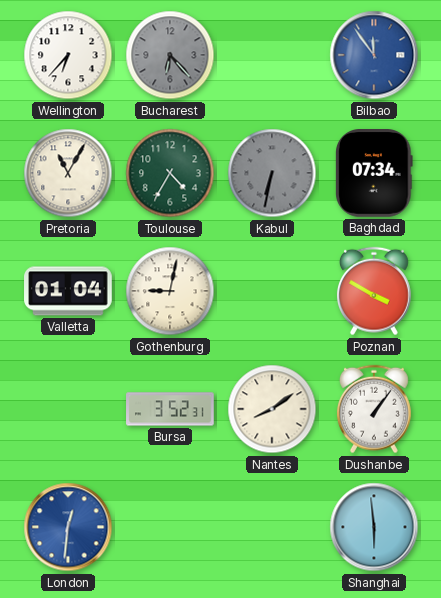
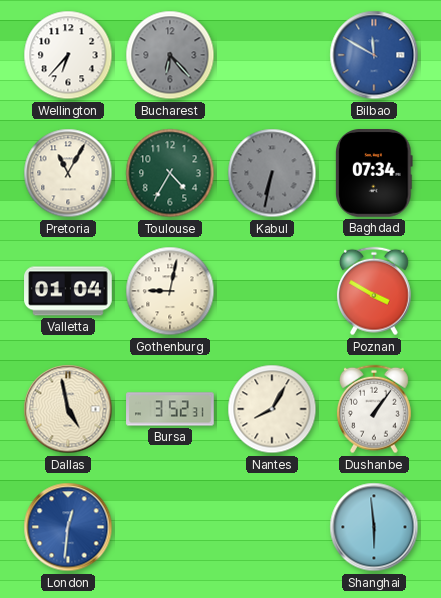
Bilbao: 11:54 -> 11:50
Dallas: none -> 4:58
Nantes: 8:09 -> 8:05
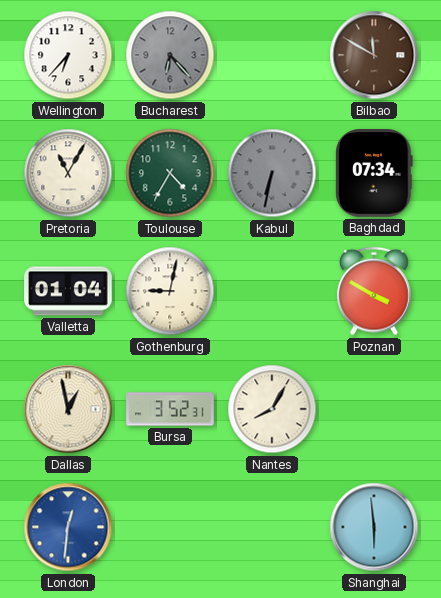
Bilbao dial: blue -> brown
Dallas: 4:58 -> 12:58
Dushanbe: 1:06 -> none
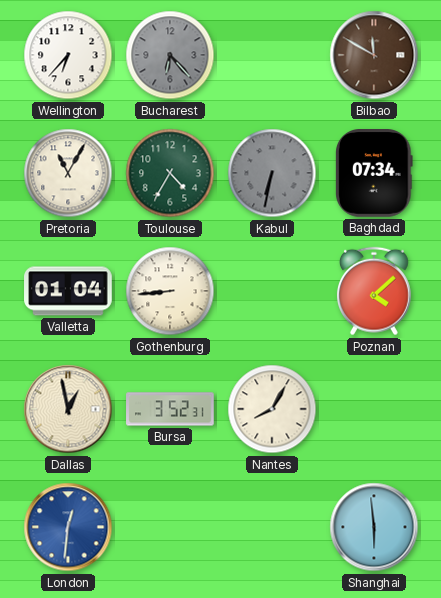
Gothenburg: 9:02 -> 8:44
Poznan: 3:50 -> 4:08
